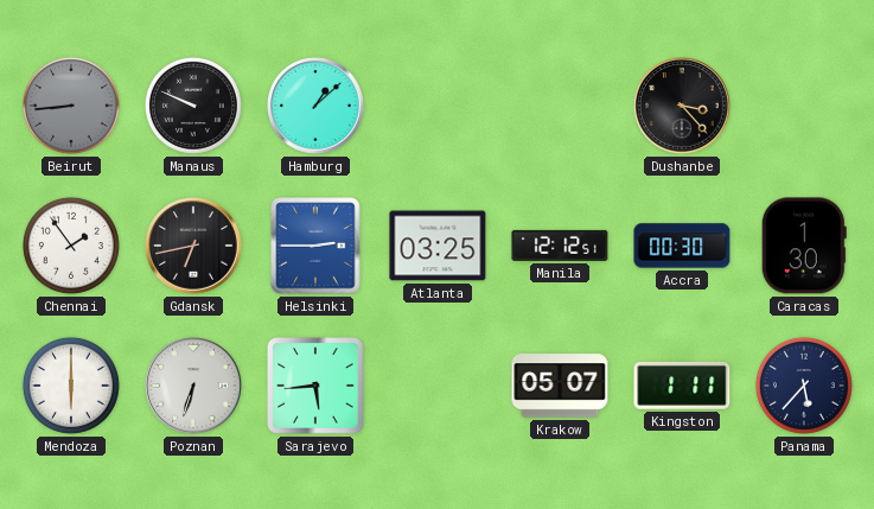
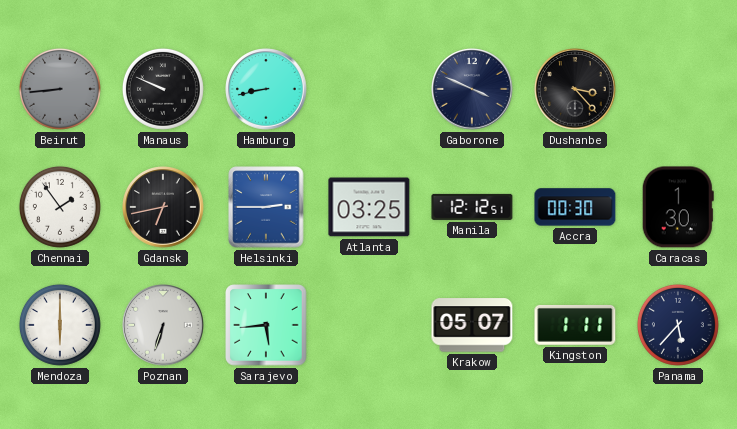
Hamburg: 1:08 -> 8:43
Gaborone: none -> 3:49
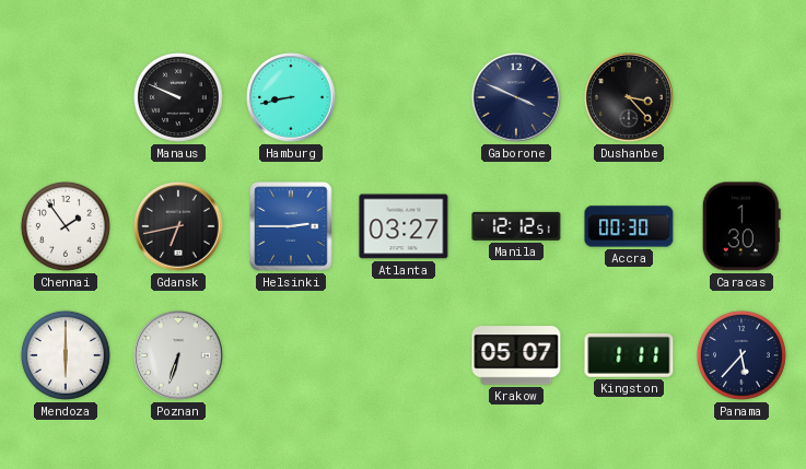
Beirut: 8:44 -> none
Atlanta: 03:25 -> 03:27
Sarajevo: 5:44 -> none
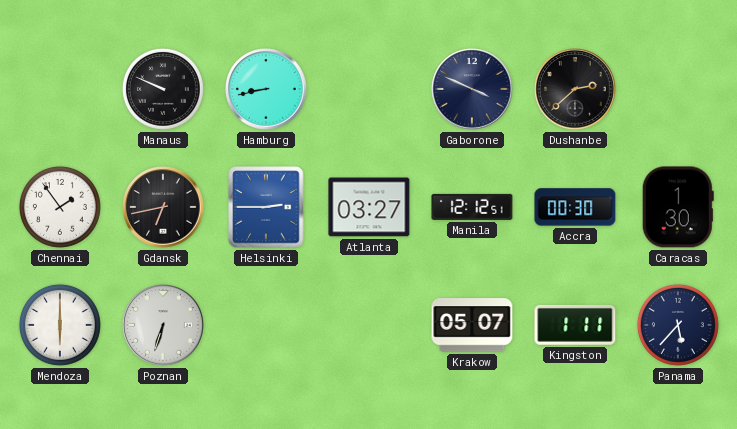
Dushanbe: 3:23 -> 2:38
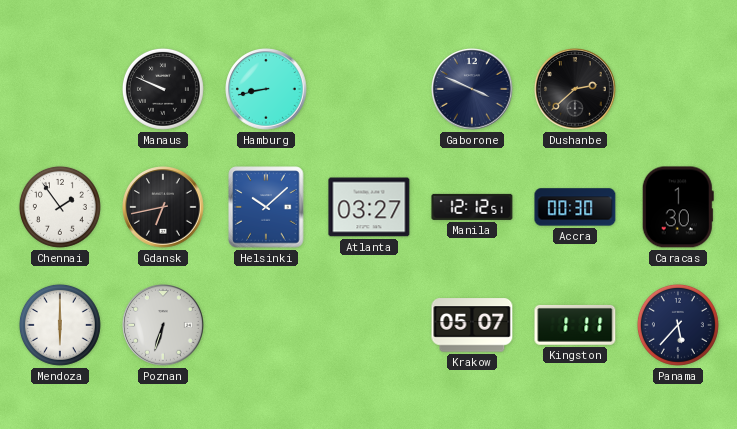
Helsinki: 2:45 -> 10:08
